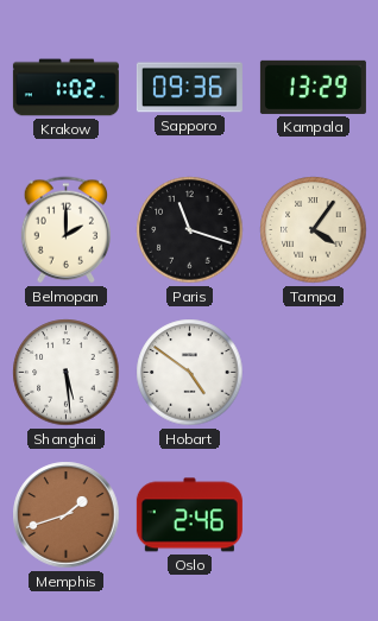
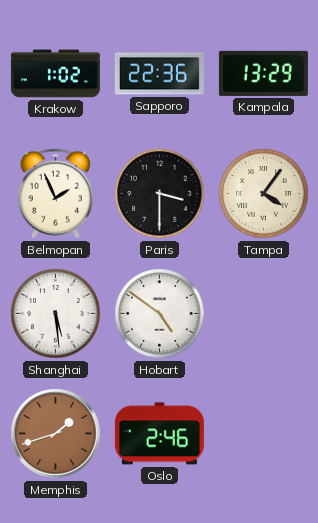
Sapporo: 09:36 -> 22:36
Belmopan: 2:00 -> 1:56
Paris: 11:18 -> 3:30
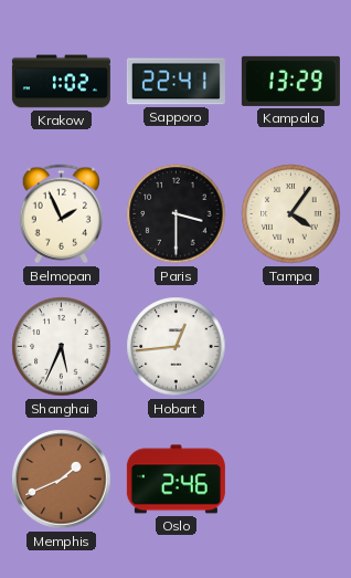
Sapporo: 22:36 -> 22:41
Shanghai: 5:29 -> 5:34
Hobart: 4:51 -> 12:44
Memphis: 1:42 -> 1:41
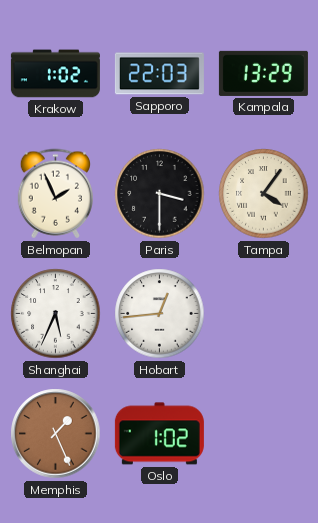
Sapporo: 22:41 -> 22:03
Memphis: 1:41 -> 1:26
Oslo: 2:46 -> 1:02
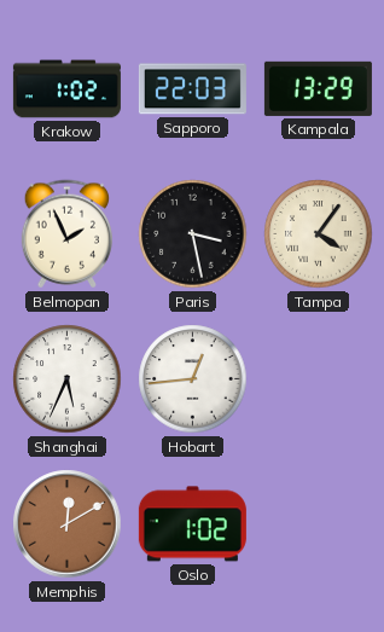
Paris: 3:30 -> 3:28
Memphis: 1:26 -> 12:10
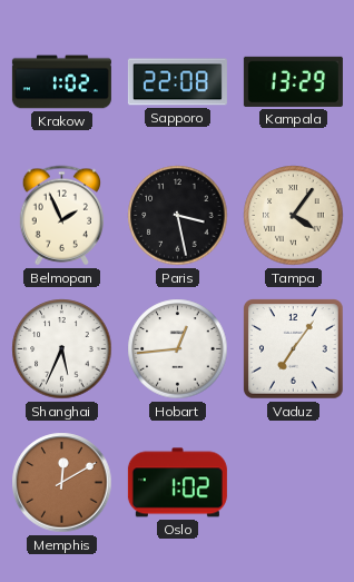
Sapporo: 22:03 -> 22:08
Vaduz: none -> 7:06
